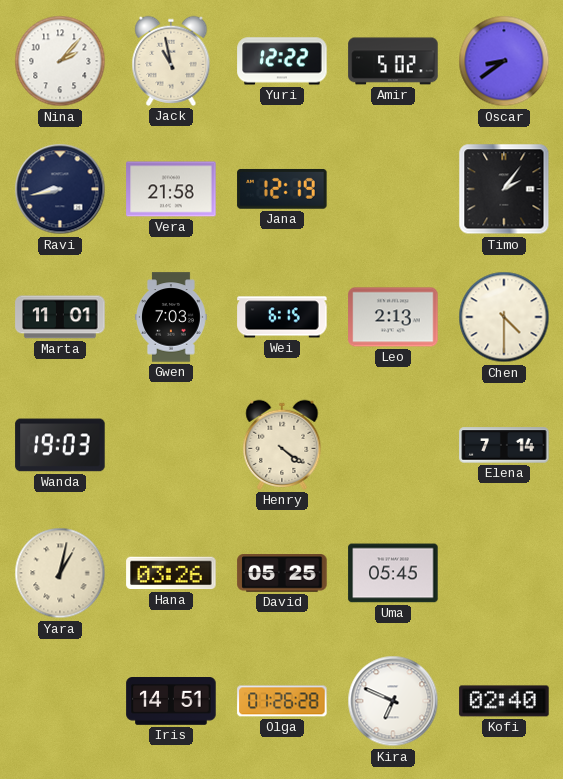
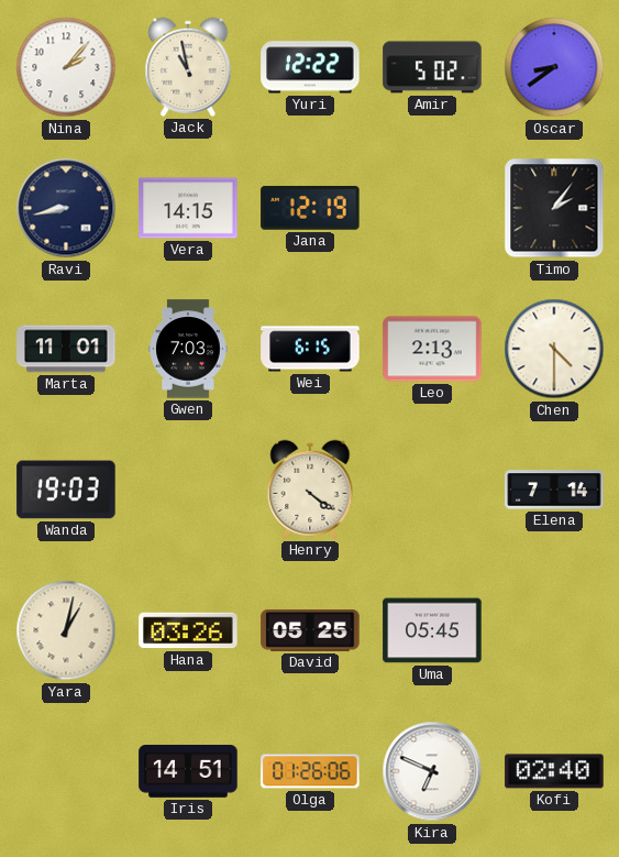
Vera: 21:58 -> 14:15
Olga: 01:26:28 -> 01:26:06
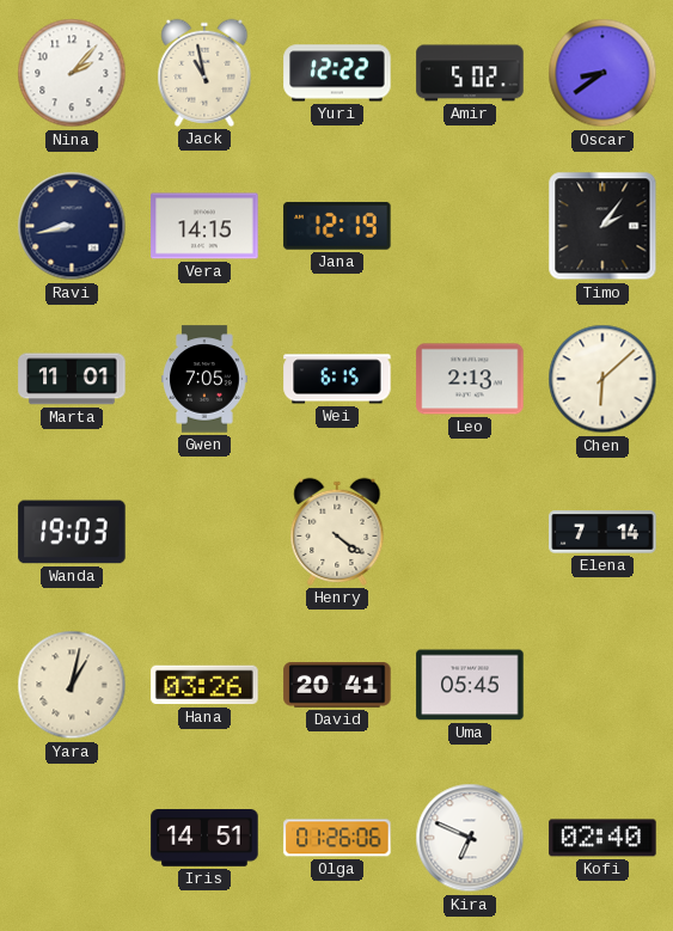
Gwen: 7:03 -> 7:05
Chen: 4:30 -> 6:08
David: 05:25 -> 20:41
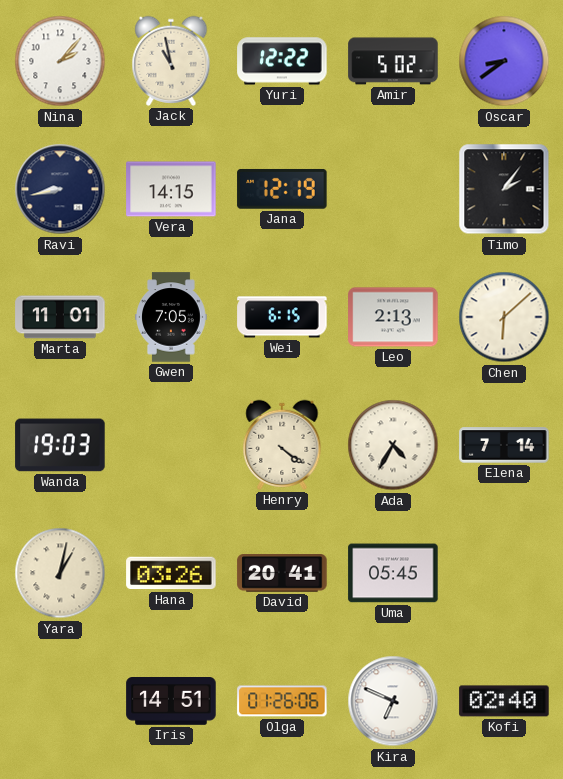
Ada: none -> 4:35
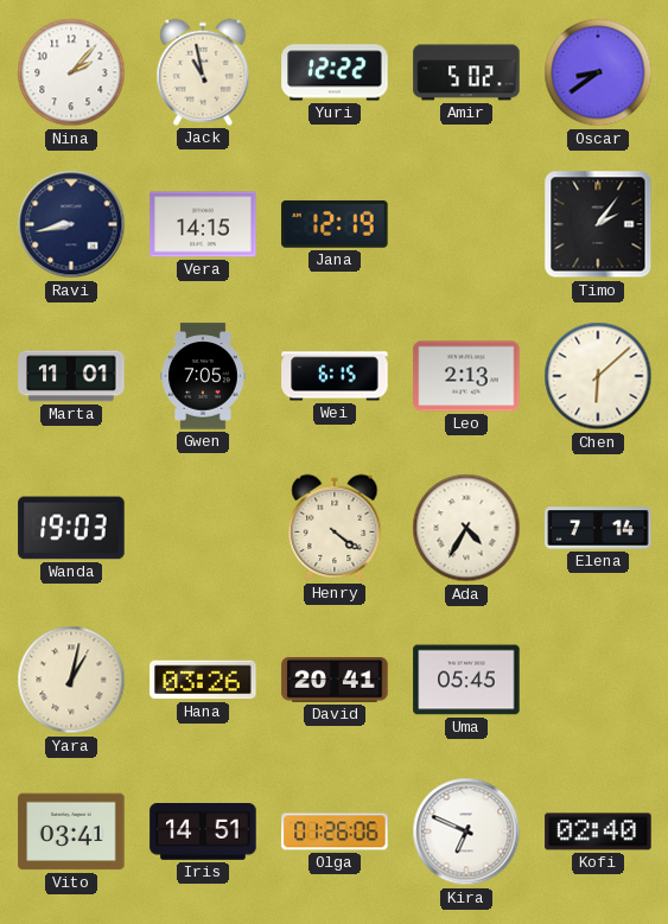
Vito: none -> 03:41
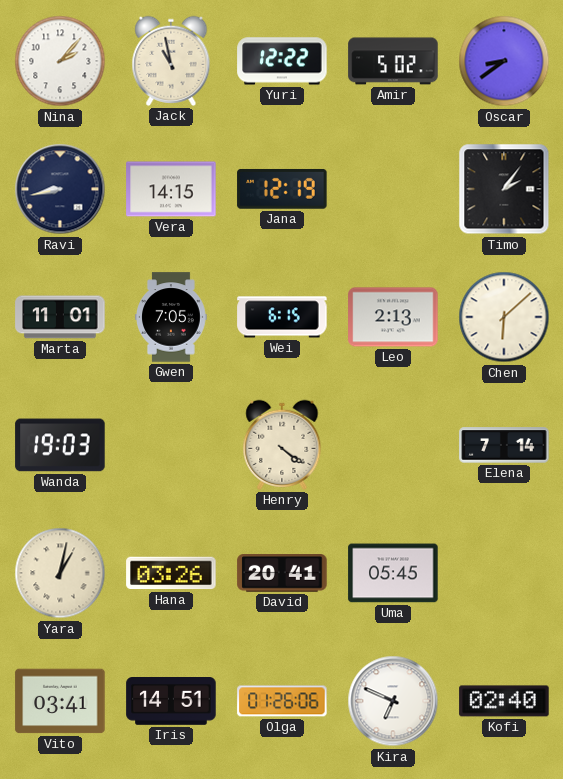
Ada: 4:35 -> none
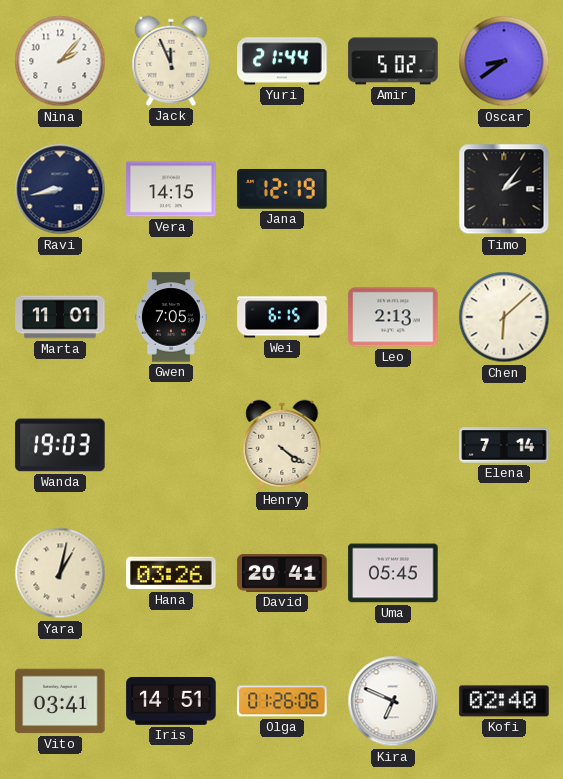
Jack: 10:58 -> 11:56
Yuri: 12:22 -> 21:44
